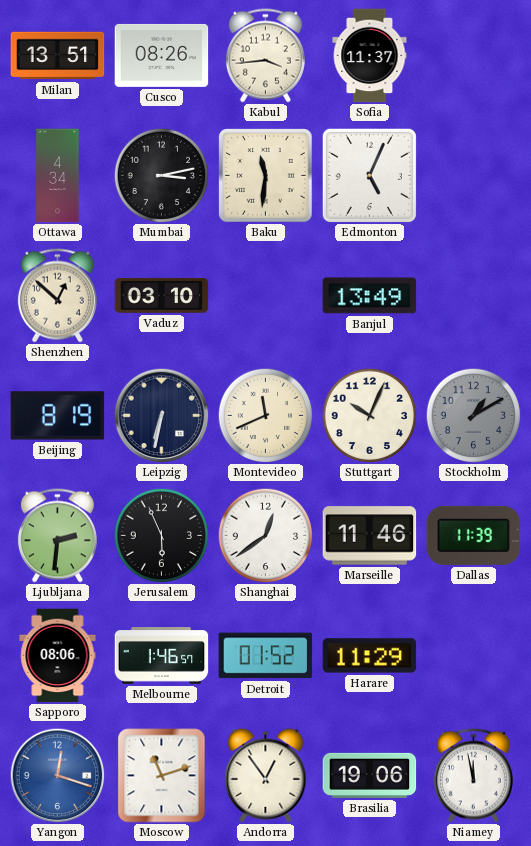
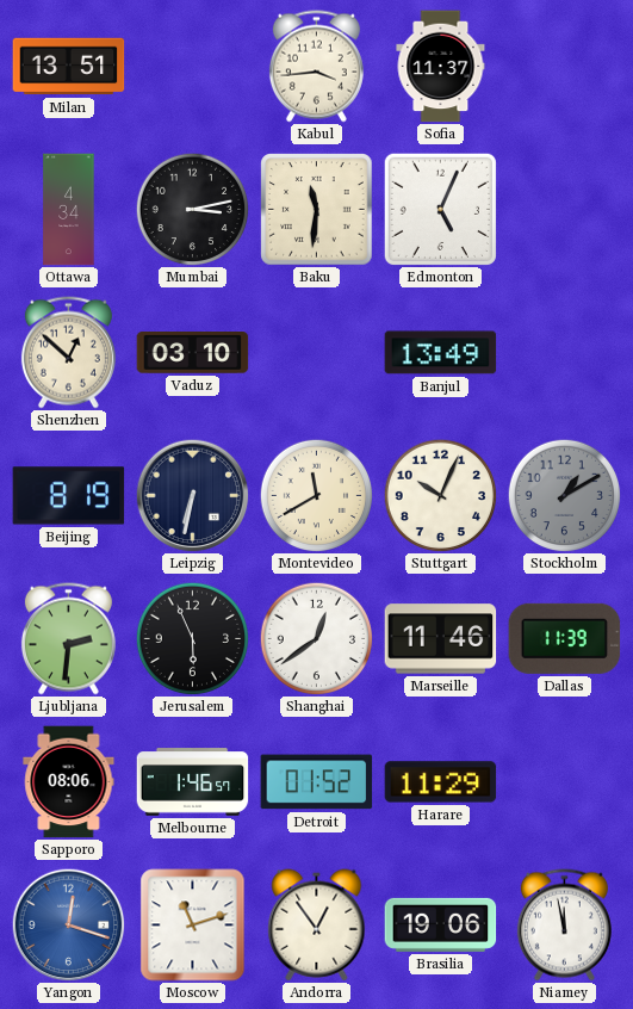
Cusco: 08:26 -> none
Montevideo: 11:41 -> 11:40
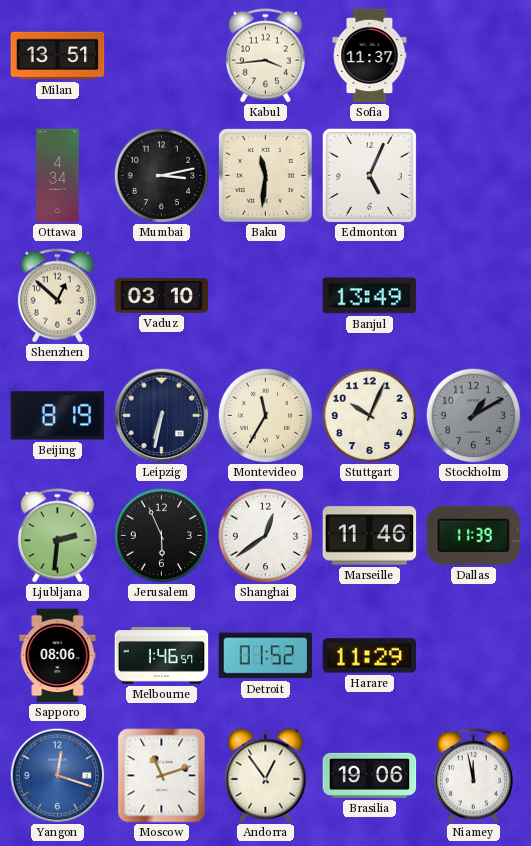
Montevideo: 11:40 -> 11:35
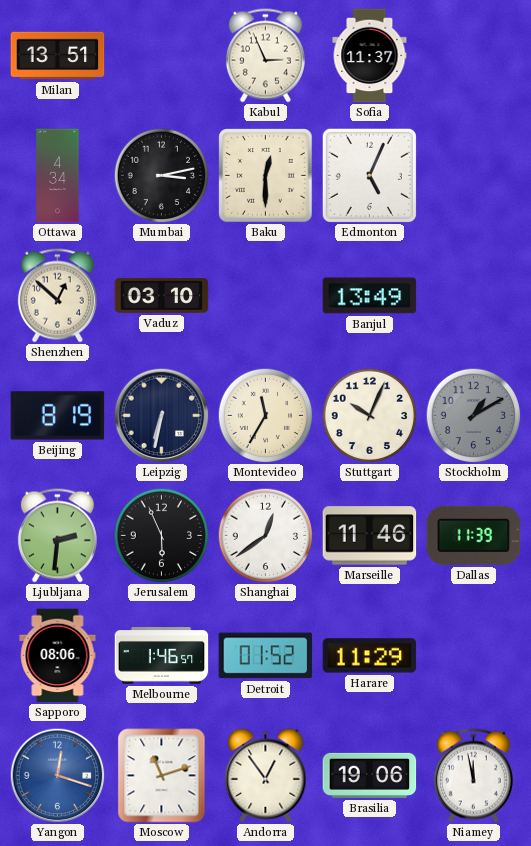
Kabul: 3:44 -> 2:56
Baku: 11:31 -> 12:30
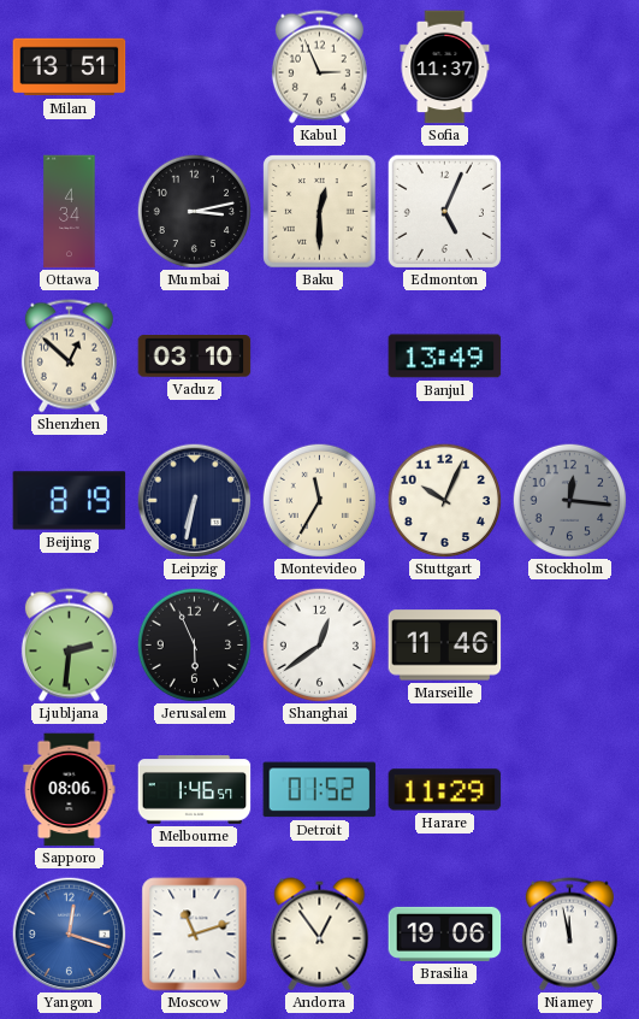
Stockholm: 1:10 -> 12:16
Dallas: 11:39 -> none
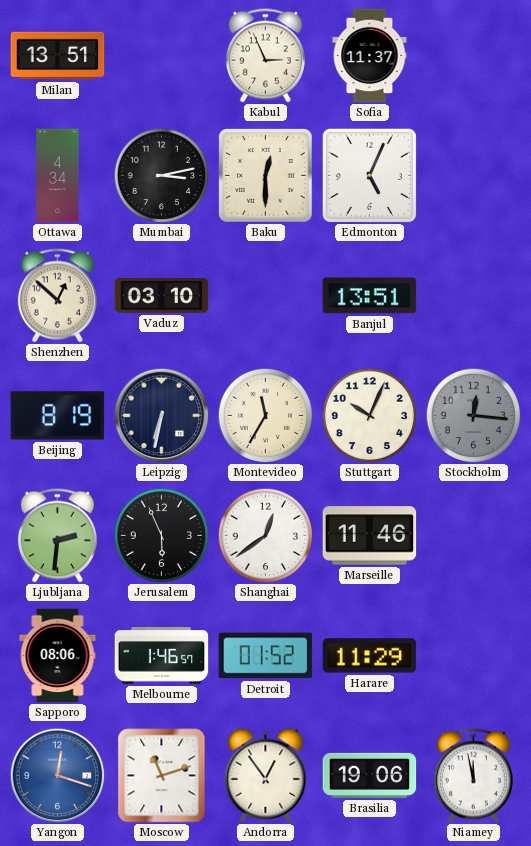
Banjul: 13:49 -> 13:51
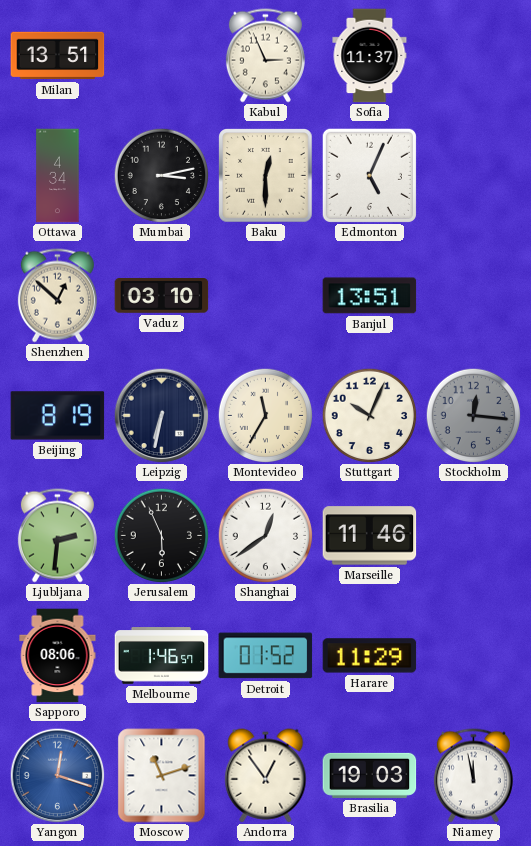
Brasilia: 19:06 -> 19:03
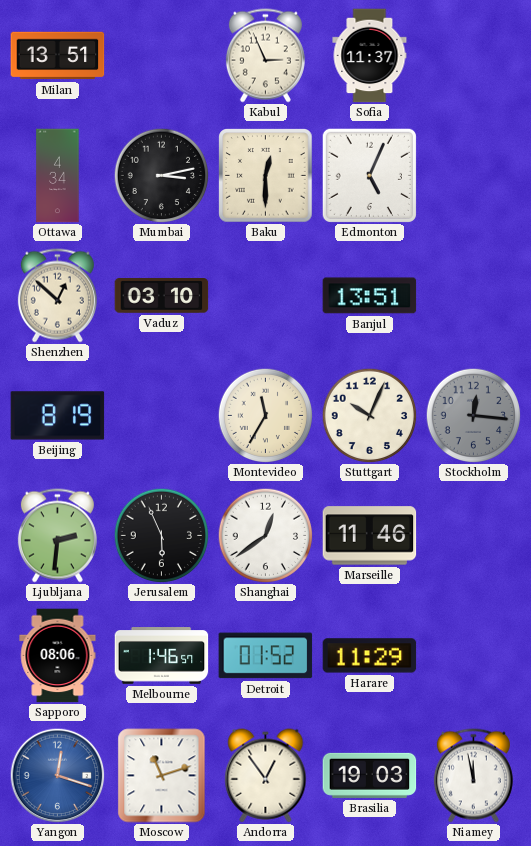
Leipzig: 6:32 -> none
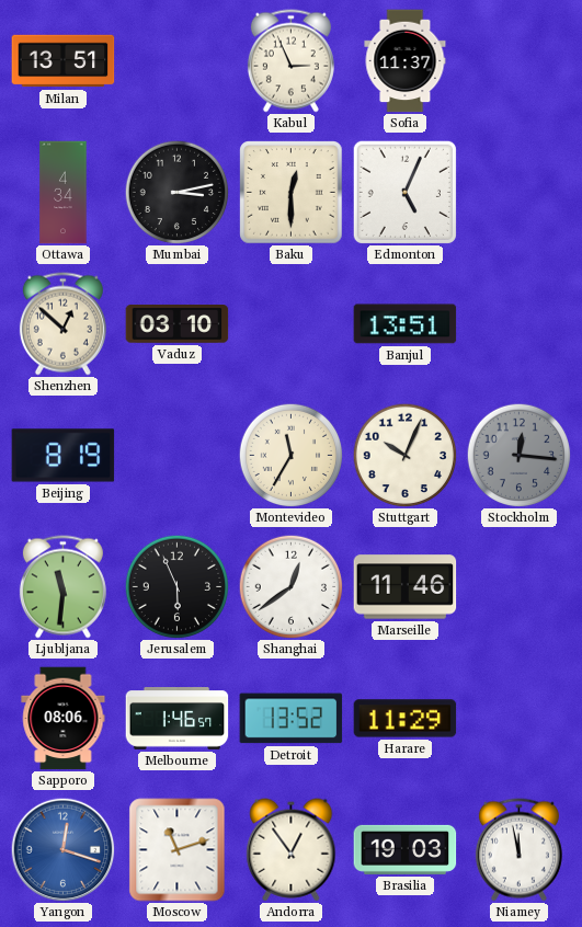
Ljubljana: 2:31 -> 11:31
Detroit: 01:52 -> 13:52
